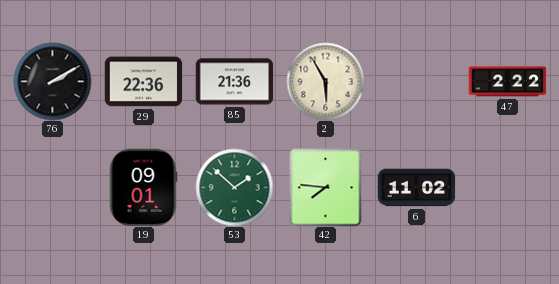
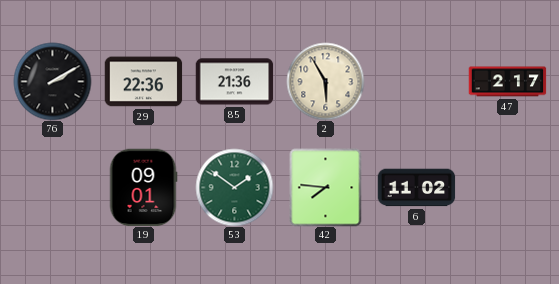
47: 2:22 -> 2:17
53: 1:52 -> 1:51
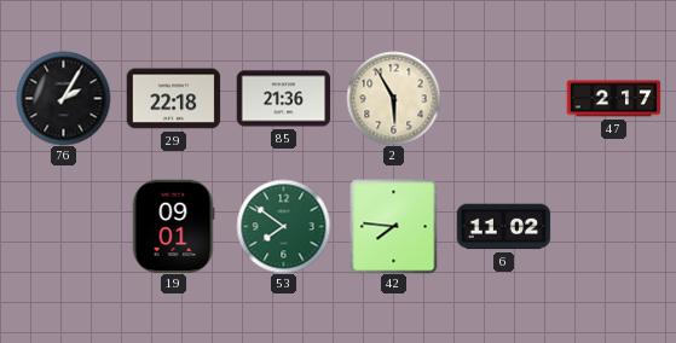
76: 2:10 -> 2:05
29: 22:36 -> 22:18
53: 1:51 -> 7:51
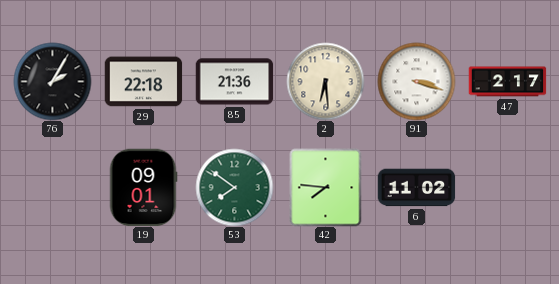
2: 5:55 -> 6:29
91: none -> 3:18
